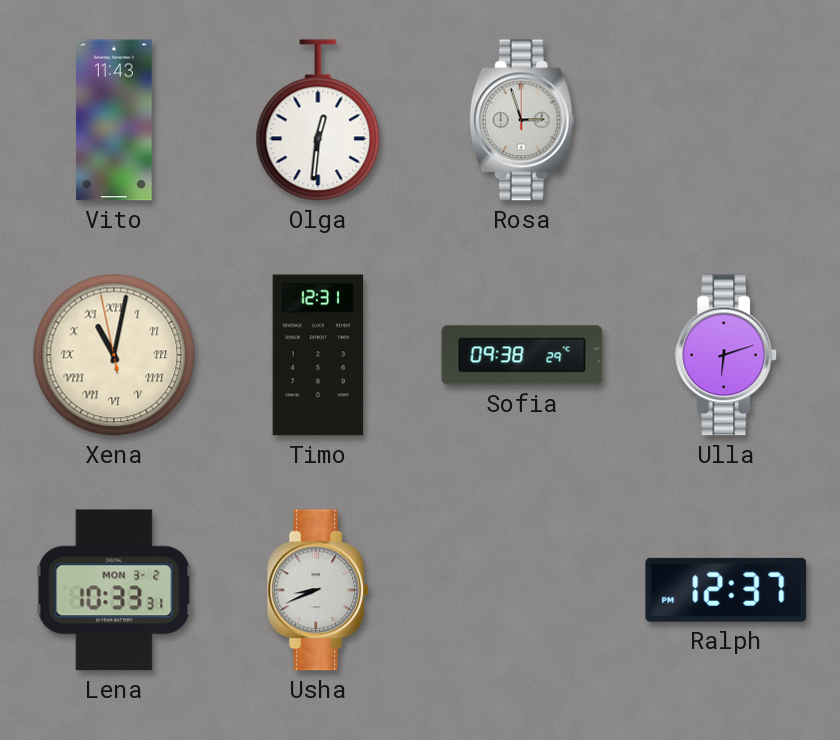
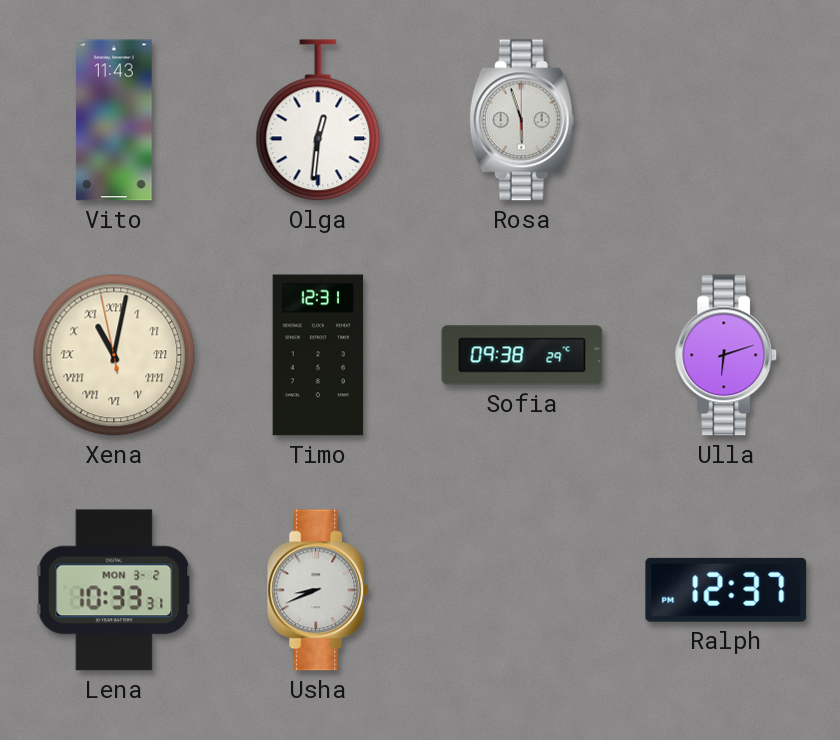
Rosa: 2:57 -> 5:57
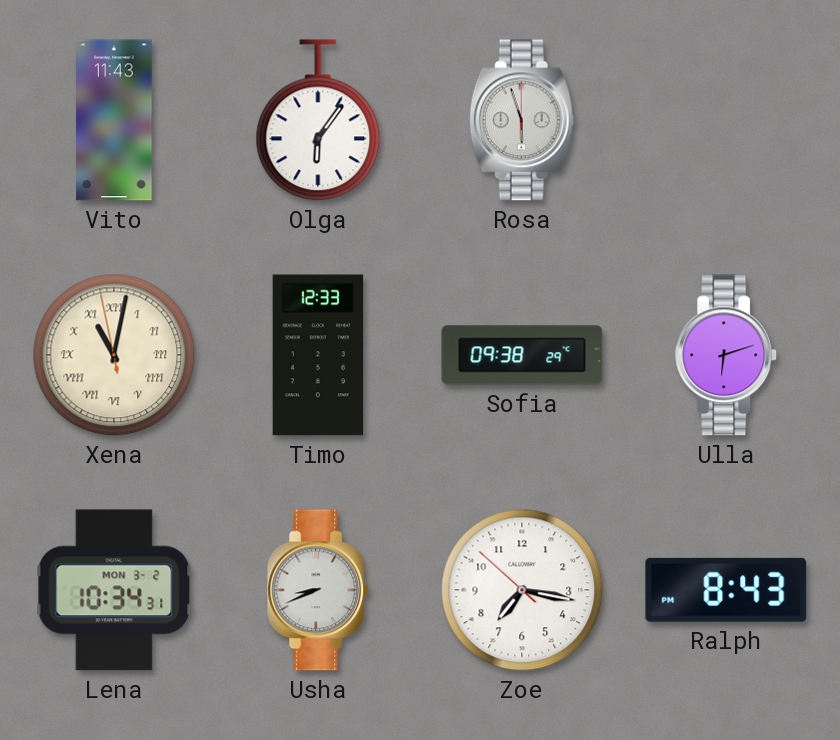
Olga: 12:31 -> 6:06
Timo: 12:31 -> 12:33
Lena: 10:33 -> 10:34
Zoe: none -> 7:16
Ralph: 12:37 -> 8:43
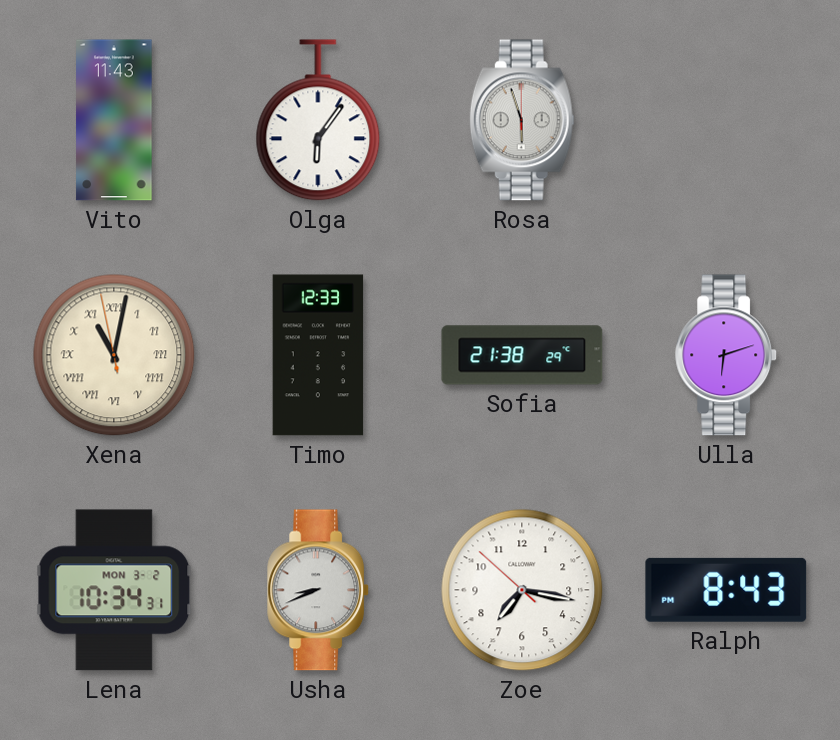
Sofia: 09:38 -> 21:38
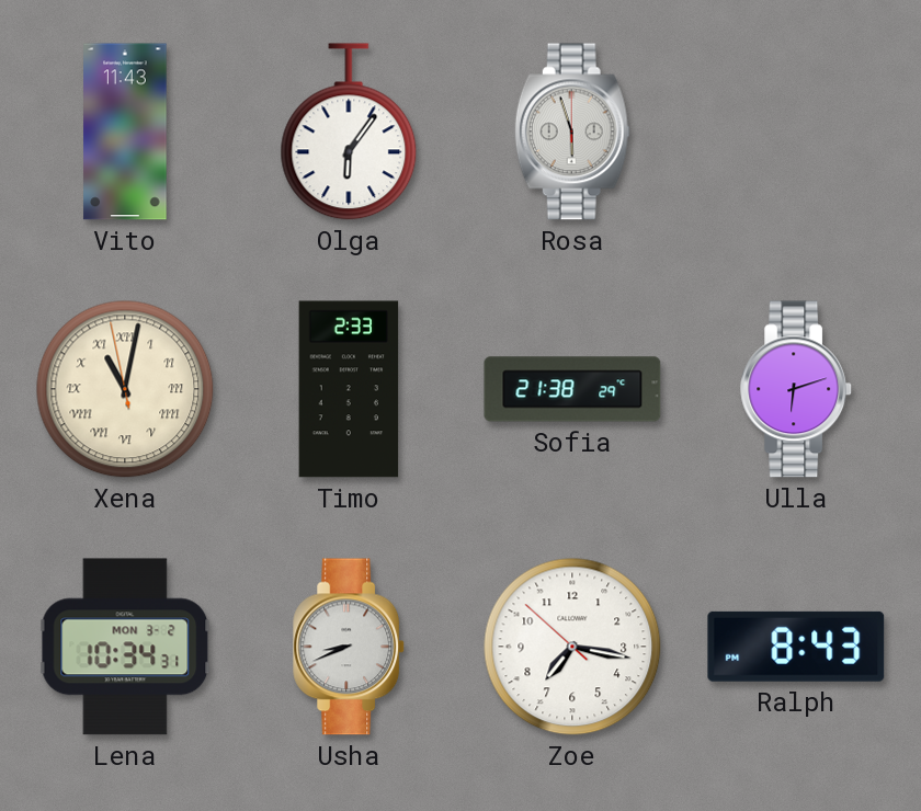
Timo: 12:33 -> 2:33
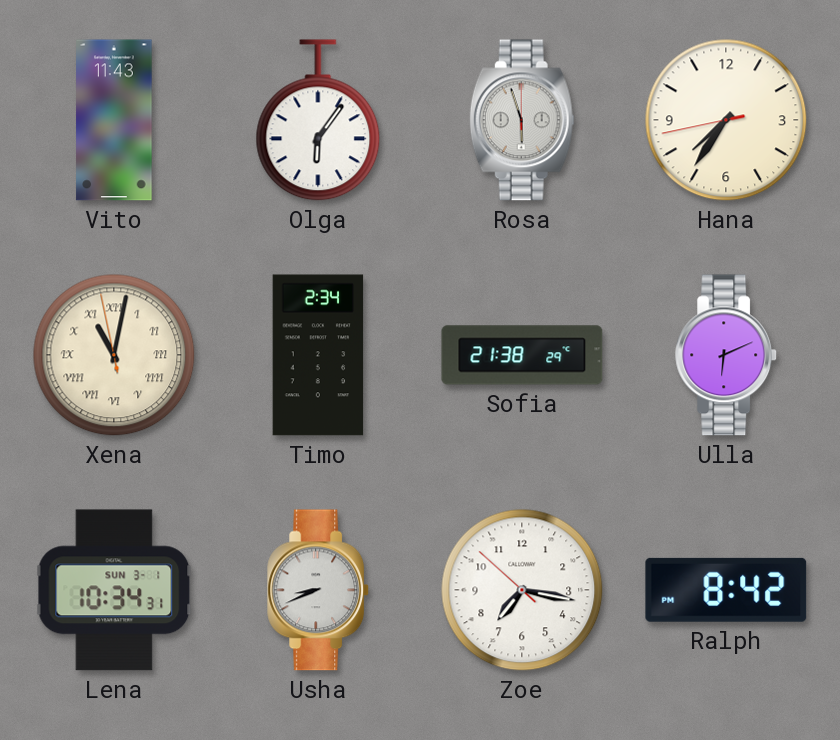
Hana: none -> 7:35
Timo: 2:33 -> 2:34
Ulla: 6:12 -> 6:11
Lena date: MON 3-2 -> SUN 3-1
Ralph: 8:43 -> 8:42
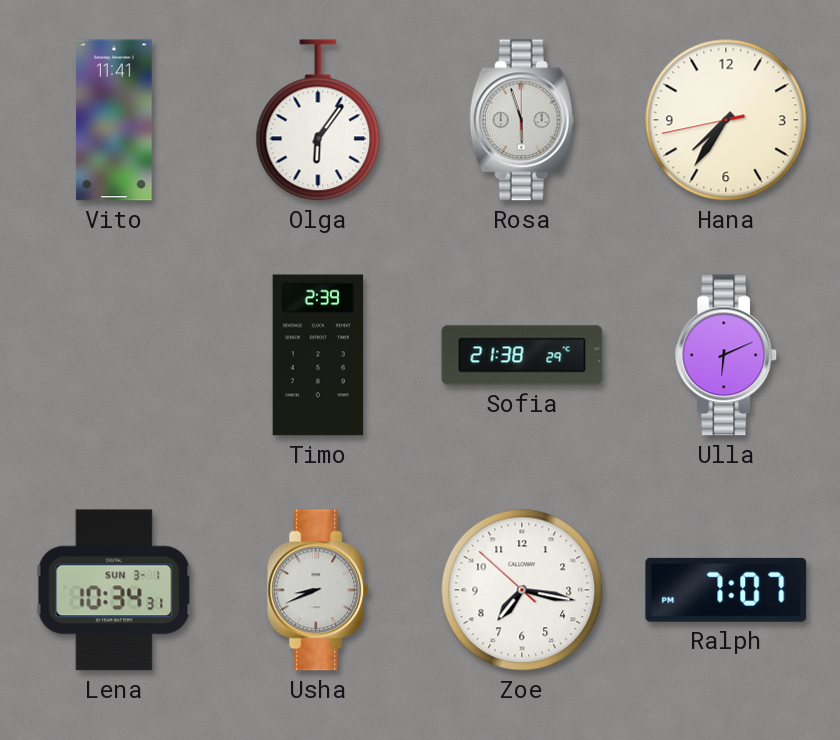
Vito: 11:43 -> 11:41
Xena: 11:01 -> none
Timo: 2:34 -> 2:39
Ralph: 8:42 -> 7:07
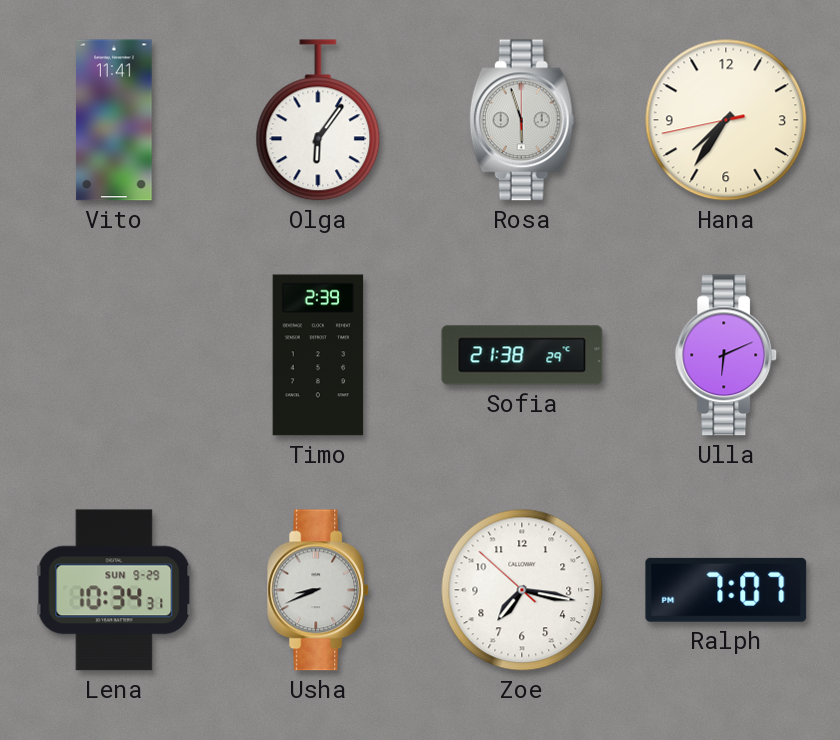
Lena date: SUN 3-1 -> SUN 9-29
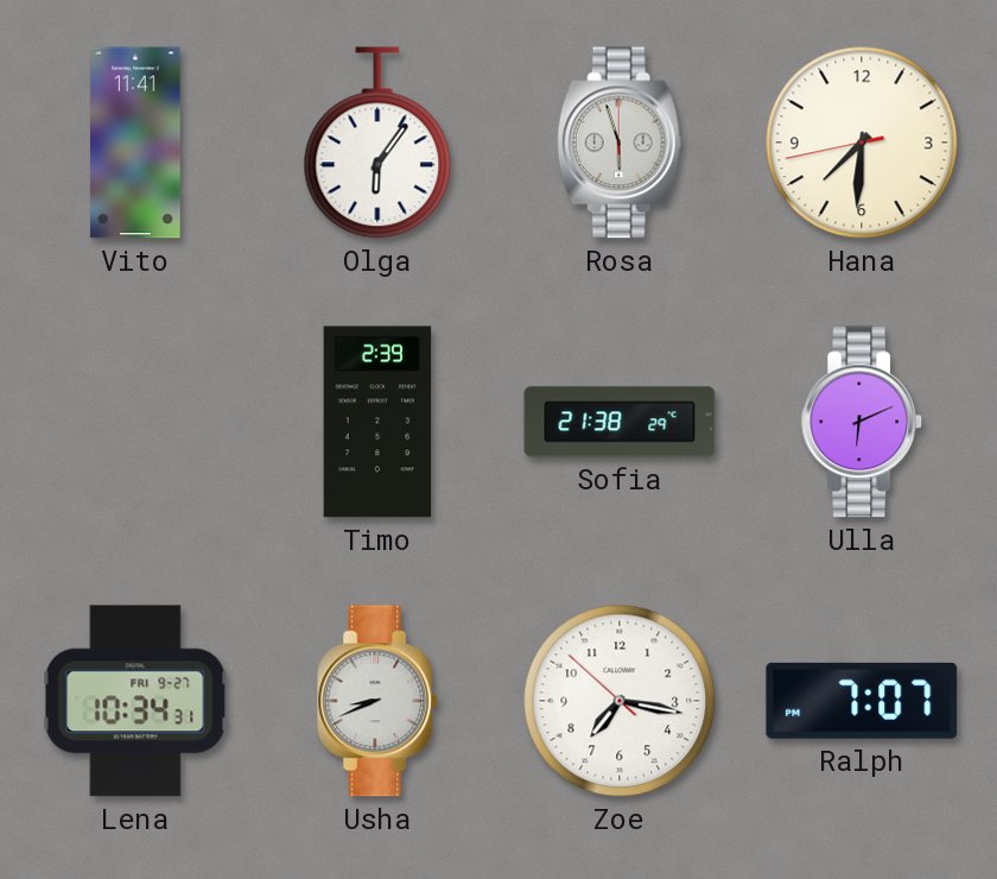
Hana: 7:35 -> 7:30
Lena date: SUN 9-29 -> FRI 9-27
